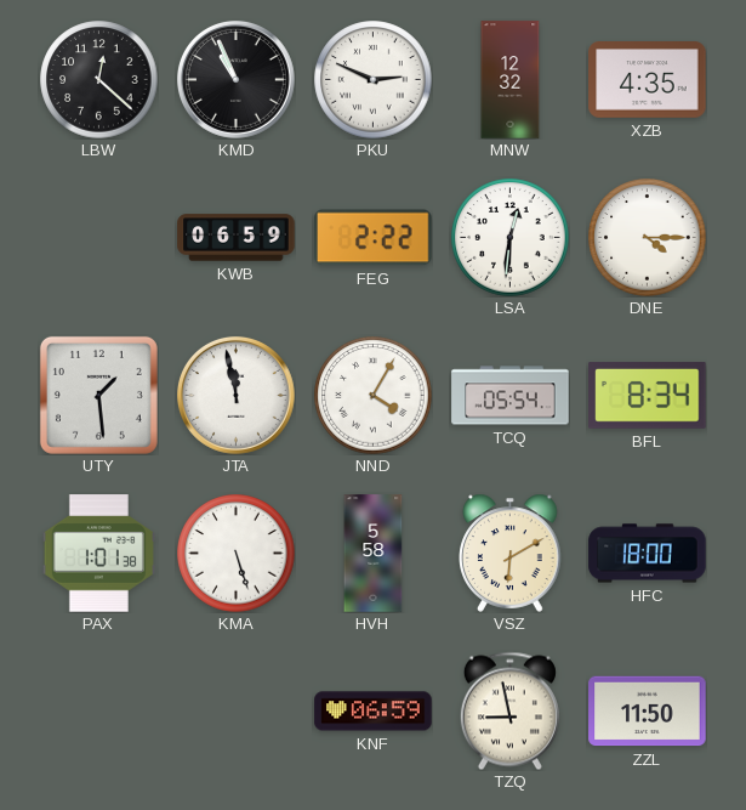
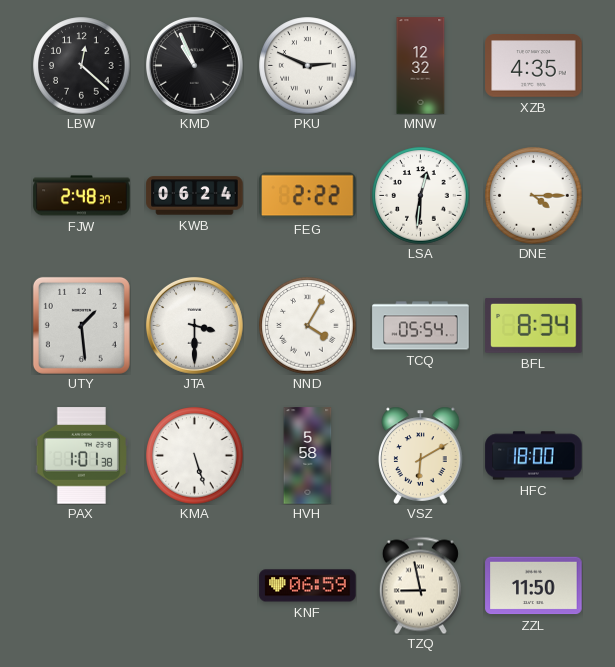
FJW: none -> 2:48
KWB: 06:59 -> 06:24
JTA: 11:58 -> 3:30
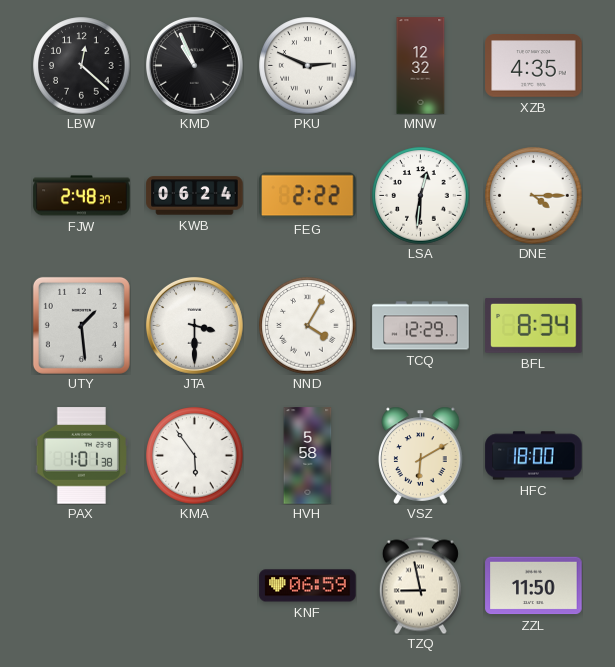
TCQ: 05:54 -> 12:29
KMA: 5:27 -> 5:54
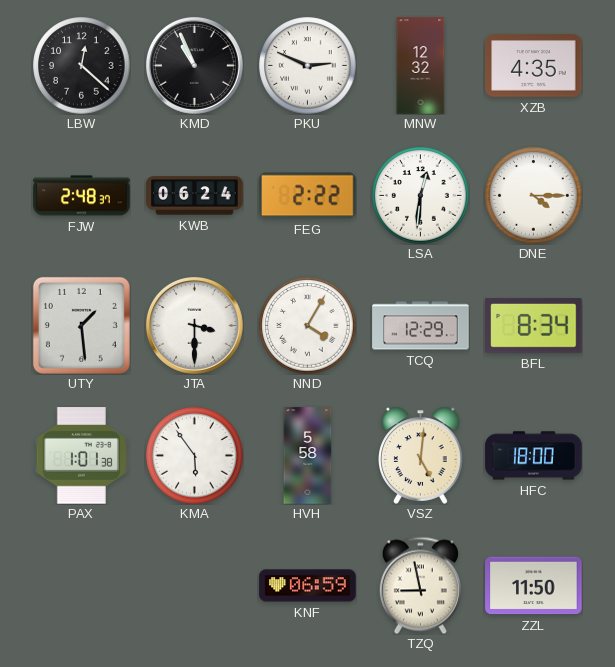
VSZ: 6:10 -> 5:01
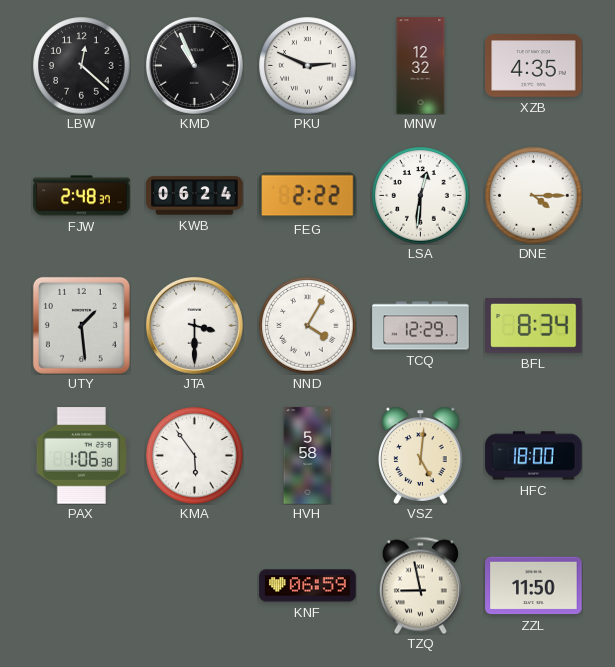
PAX: 1:01 -> 1:06
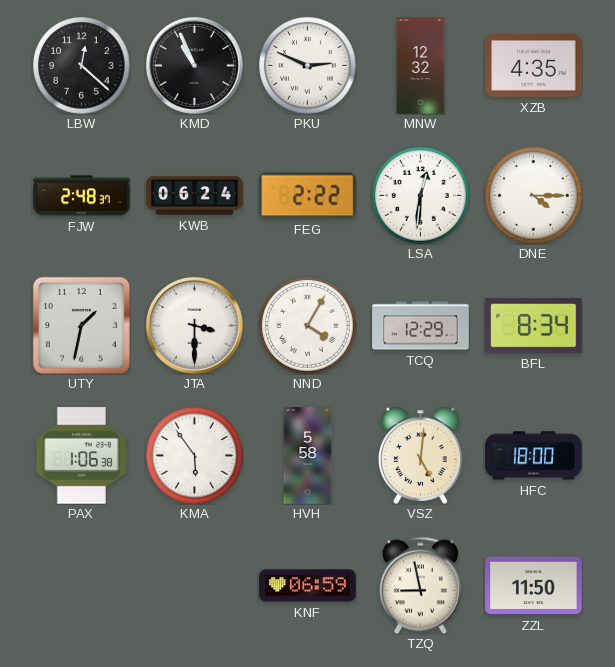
UTY: 1:29 -> 1:32
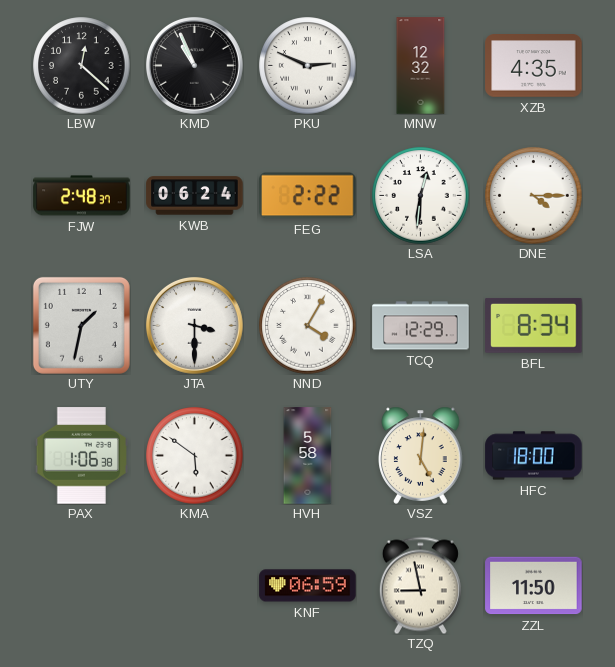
KMA: 5:54 -> 5:51
